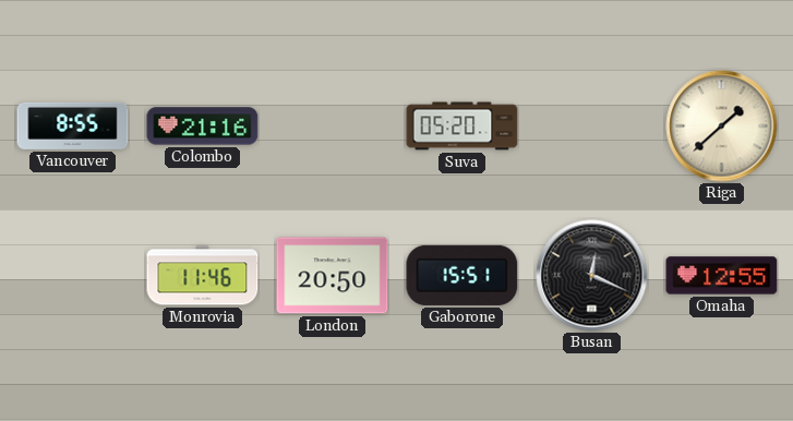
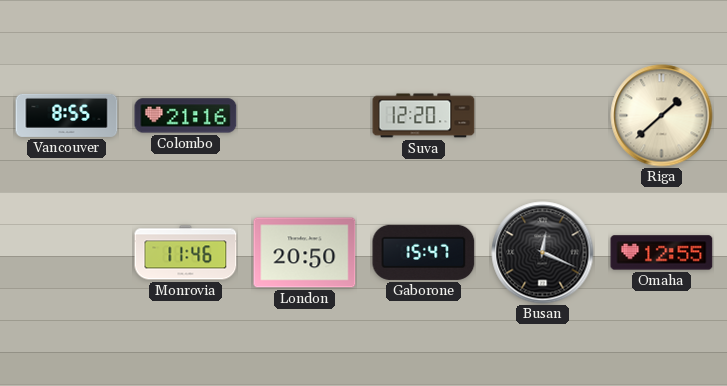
Suva: 05:20 -> 12:20
Gaborone: 15:51 -> 15:47
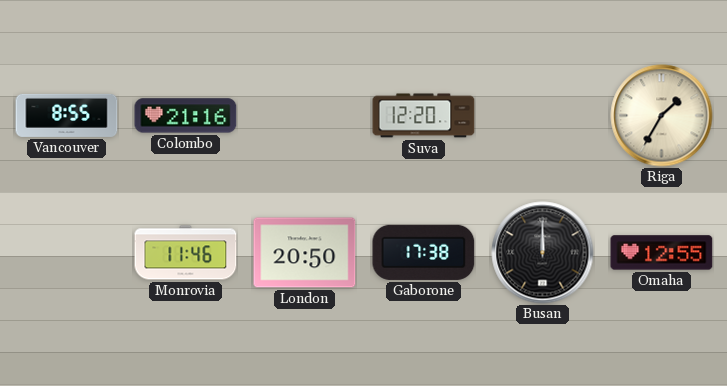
Riga: 1:38 -> 1:35
Gaborone: 15:47 -> 17:38
Busan: 12:19 -> 12:00
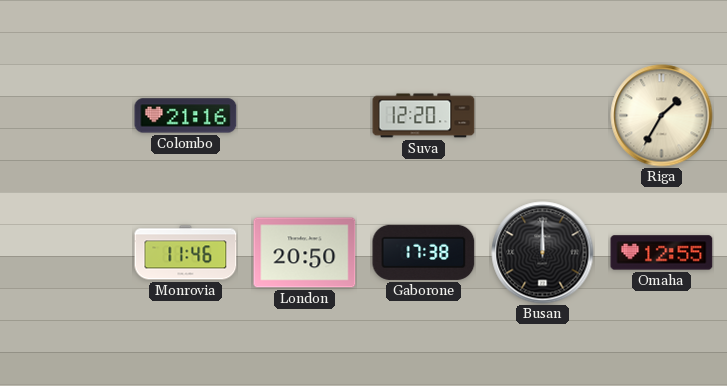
Vancouver: 8:55 -> none
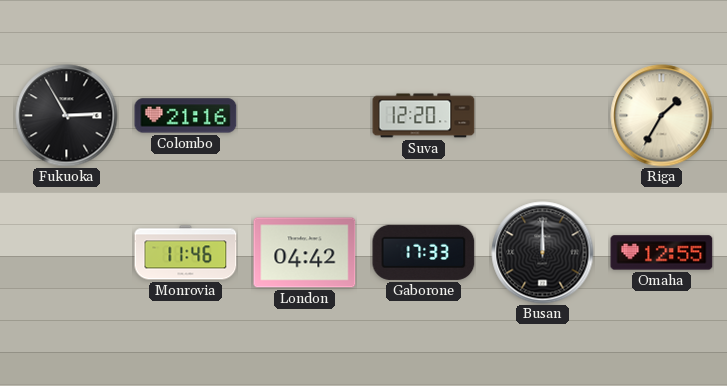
Fukuoka: none -> 2:55
London: 20:50 -> 04:42
Gaborone: 17:38 -> 17:33
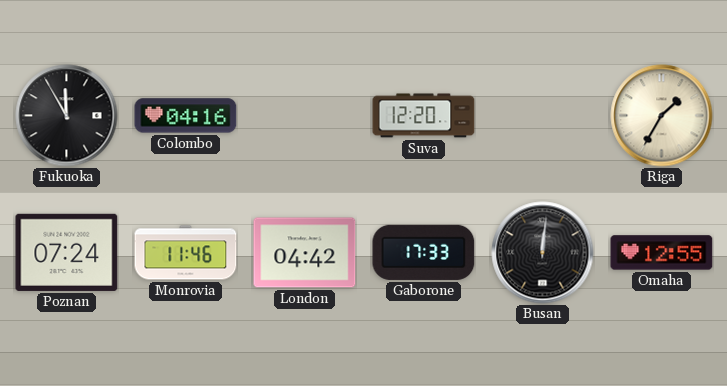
Fukuoka: 2:55 -> 11:55
Colombo: 21:16 -> 04:16
Poznan: none -> 07:24
Busan: 12:00 -> 12:01
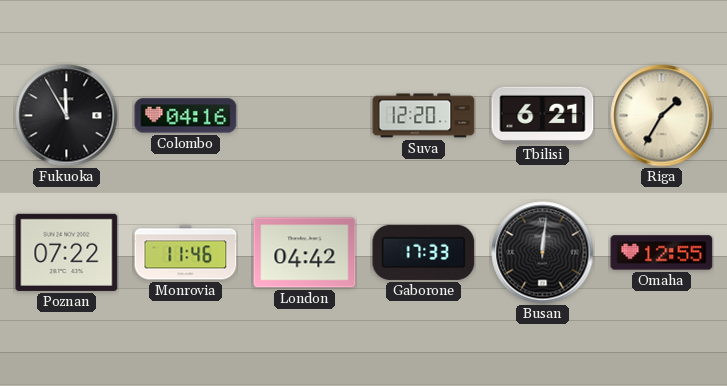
Tbilisi: none -> 6:21
Poznan: 07:24 -> 07:22
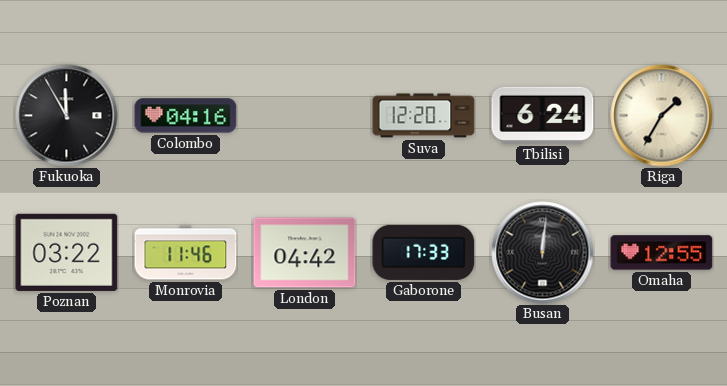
Tbilisi: 6:21 -> 6:24
Poznan: 07:22 -> 03:22
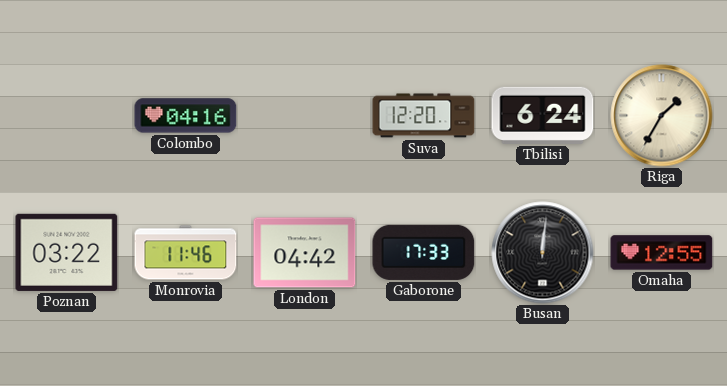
Fukuoka: 11:55 -> none
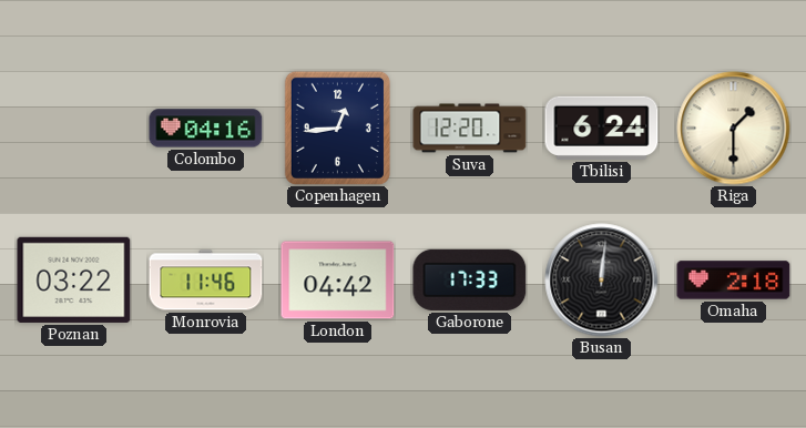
Copenhagen: none -> 12:44
Riga: 1:35 -> 1:30
Omaha: 12:55 -> 2:18
